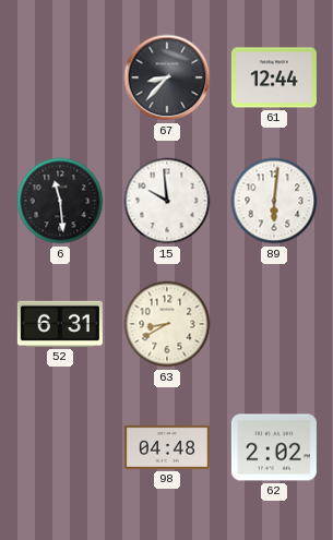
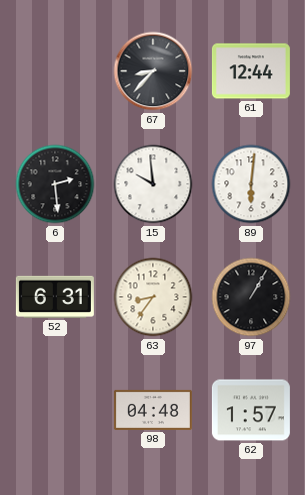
6: 11:29 -> 2:29
63: 8:40 -> 8:36
97: none -> 1:05
62: 2:02 -> 1:57
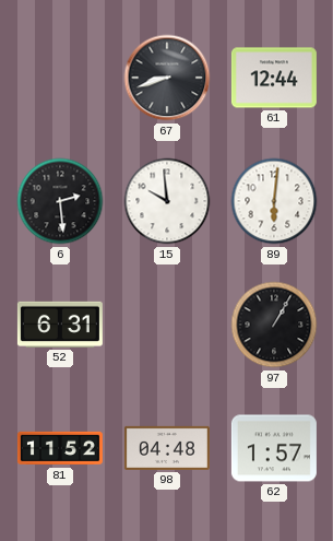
67: 8:37 -> 8:42
63: 8:36 -> none
81: none -> 11:52
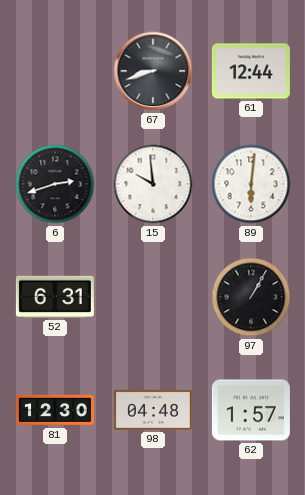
6: 2:29 -> 2:42
81: 11:52 -> 12:30
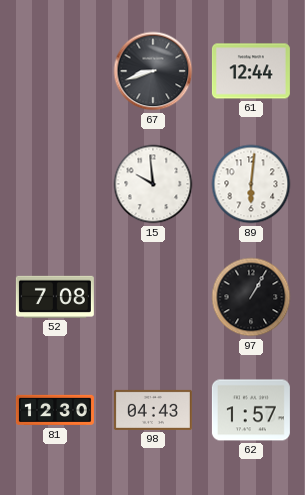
6: 2:42 -> none
52: 6:31 -> 7:08
98: 04:48 -> 04:43
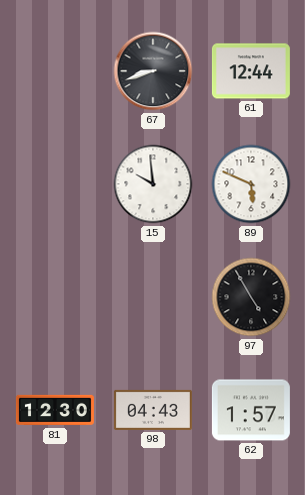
89: 6:01 -> 5:49
52: 7:08 -> none
97: 1:05 -> 4:55
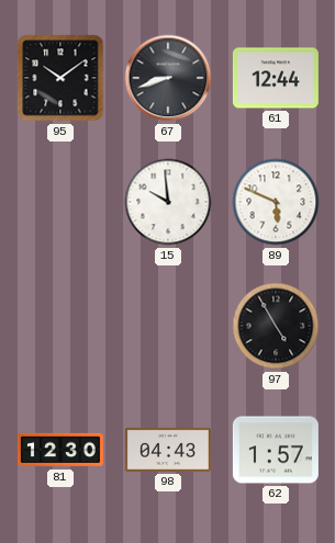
95: none -> 10:09
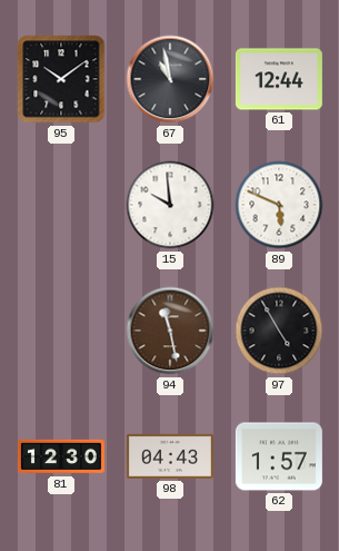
67: 8:42 -> 10:58
94: none -> 11:28
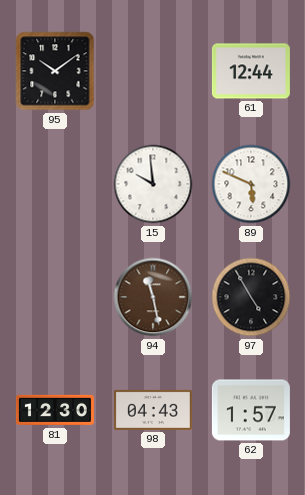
67: 10:58 -> none
